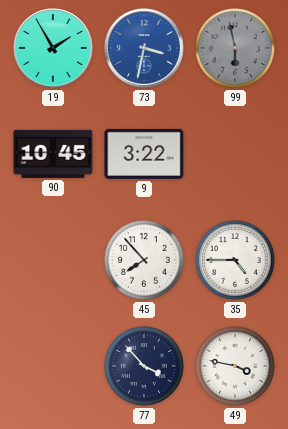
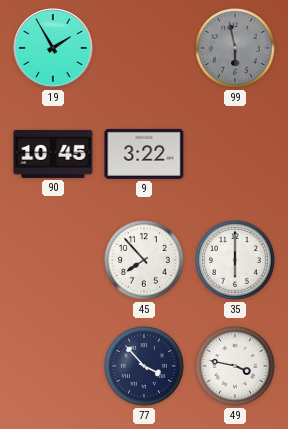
73: 3:32 -> none
35: 4:45 -> 6:00
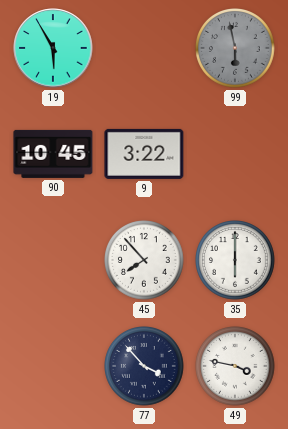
19: 1:55 -> 5:55
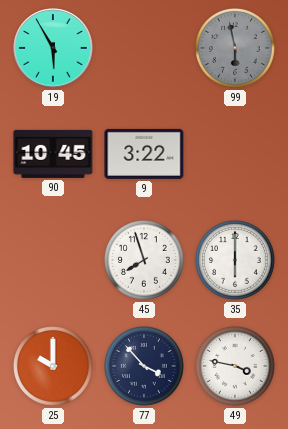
45: 7:53 -> 7:57
25: none -> 10:00
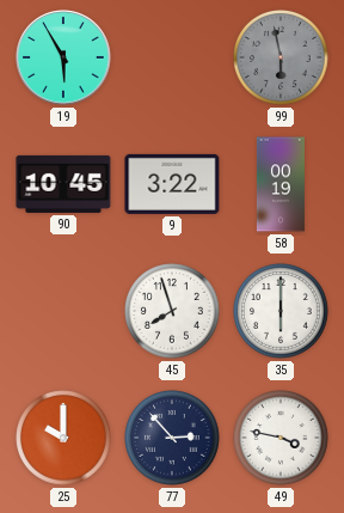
58: none -> 00:19
77: 3:53 -> 2:53
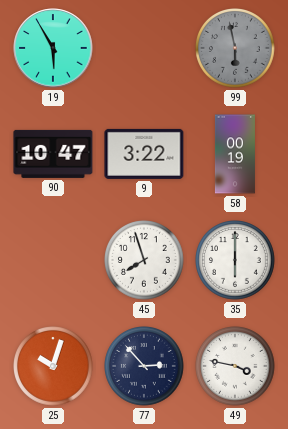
90: 10:45 -> 10:47
25: 10:00 -> 10:03
